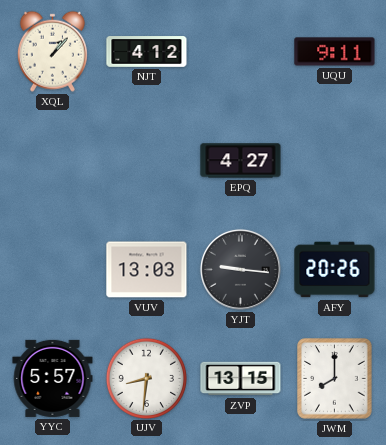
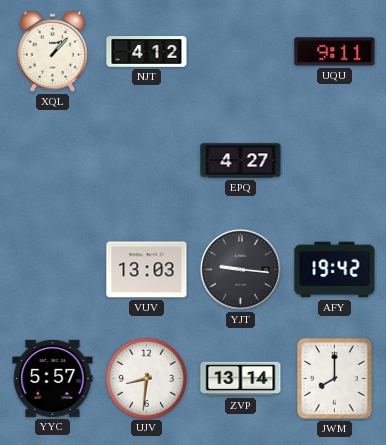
AFY: 20:26 -> 19:42
ZVP: 13:15 -> 13:14
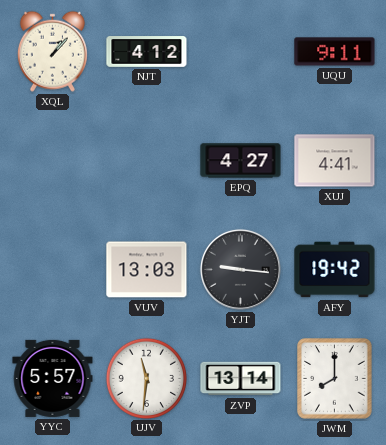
XUJ: none -> 4:41
UJV: 8:31 -> 11:31
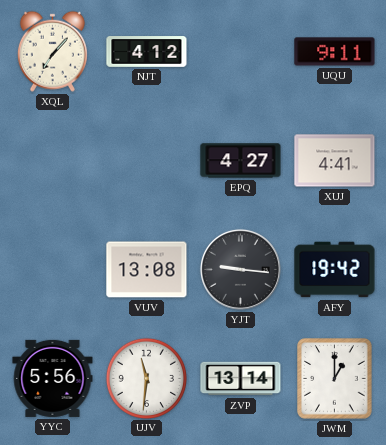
XQL: 1:07 -> 7:07
VUV: 13:03 -> 13:08
YYC: 5:57 -> 5:56
JWM: 8:00 -> 1:00
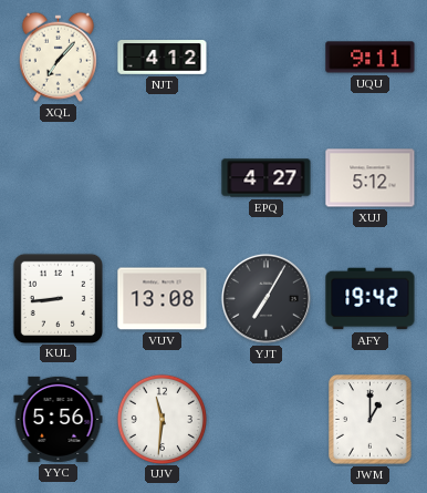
XUJ: 4:41 -> 5:12
KUL: none -> 8:44
YJT: 9:16 -> 7:05
ZVP: 13:14 -> none
